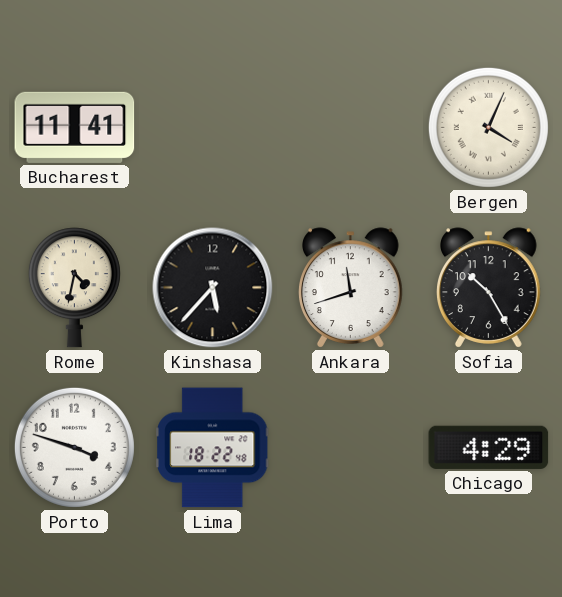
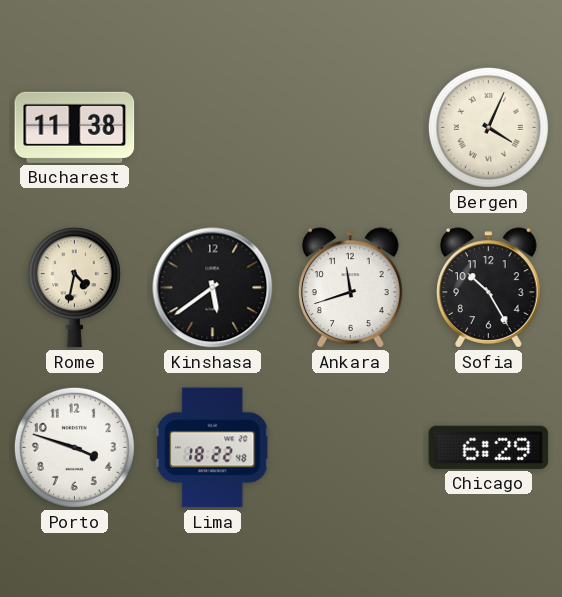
Bucharest: 11:41 -> 11:38
Kinshasa: 5:37 -> 5:39
Chicago: 4:29 -> 6:29
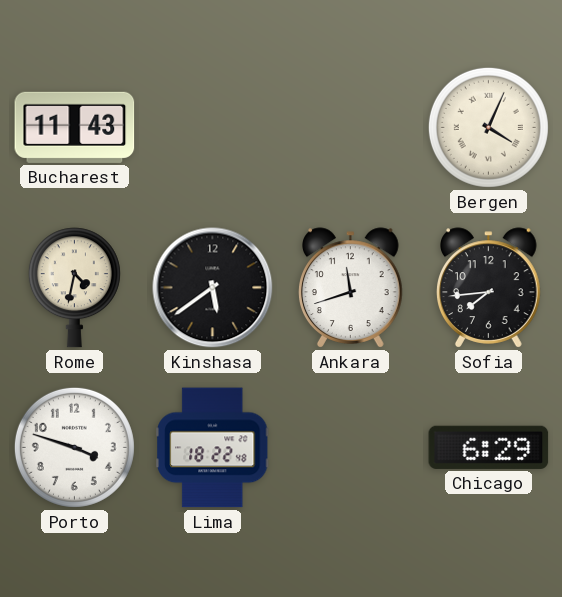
Bucharest: 11:38 -> 11:43
Sofia: 10:25 -> 7:44
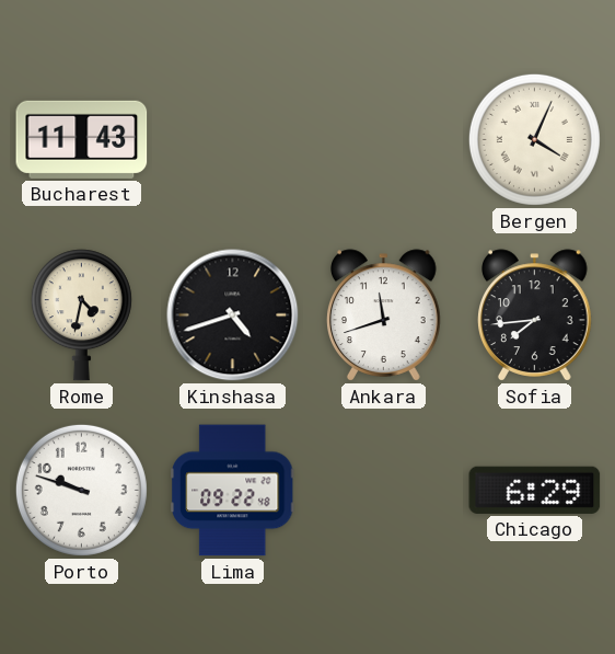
Kinshasa: 5:39 -> 4:42
Porto: 3:48 -> 9:48
Lima: 18:22 -> 09:22
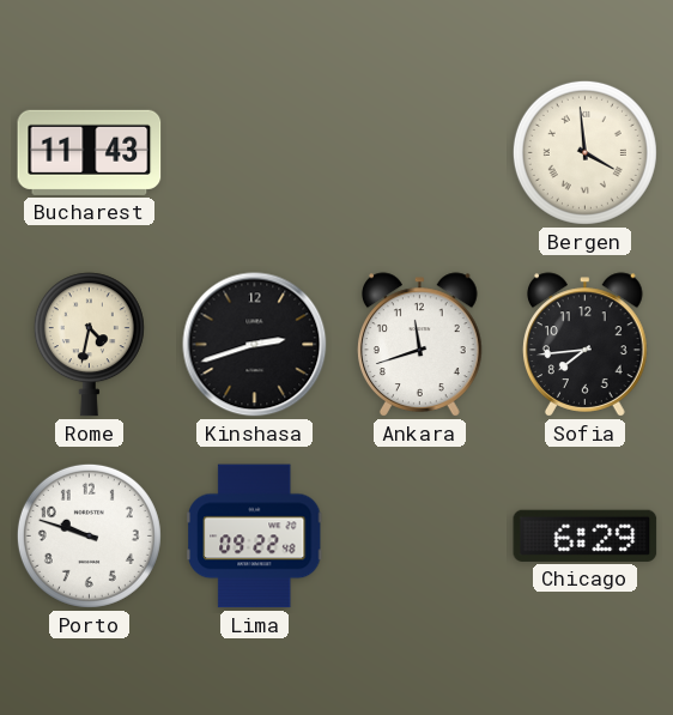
Bergen: 4:04 -> 3:59
Kinshasa: 4:42 -> 2:42
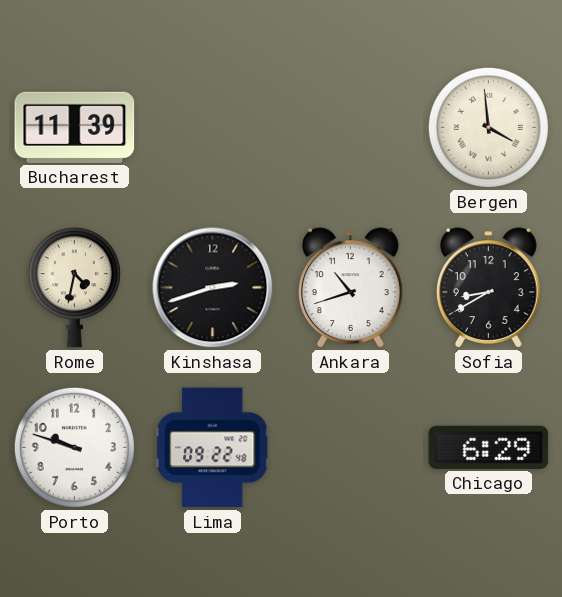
Bucharest: 11:43 -> 11:39
Ankara: 11:42 -> 10:42
Sofia: 7:44 -> 8:40
